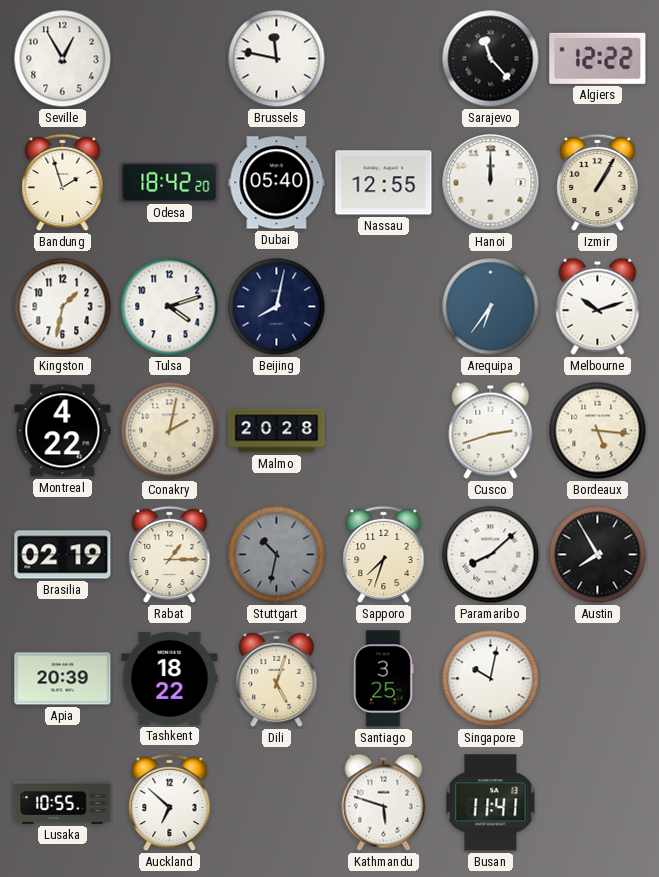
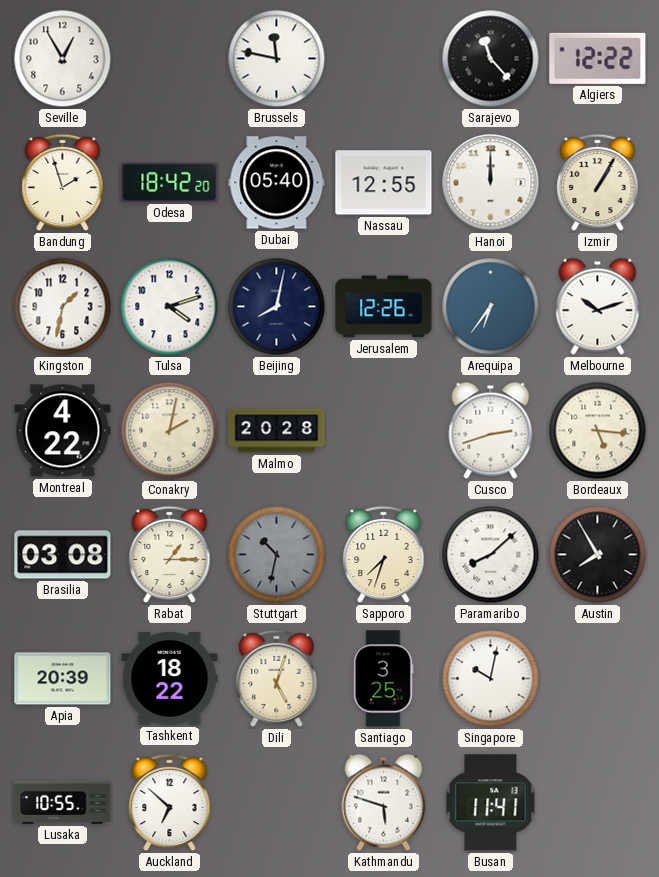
Jerusalem: none -> 12:26
Brasilia: 02:19 -> 03:08
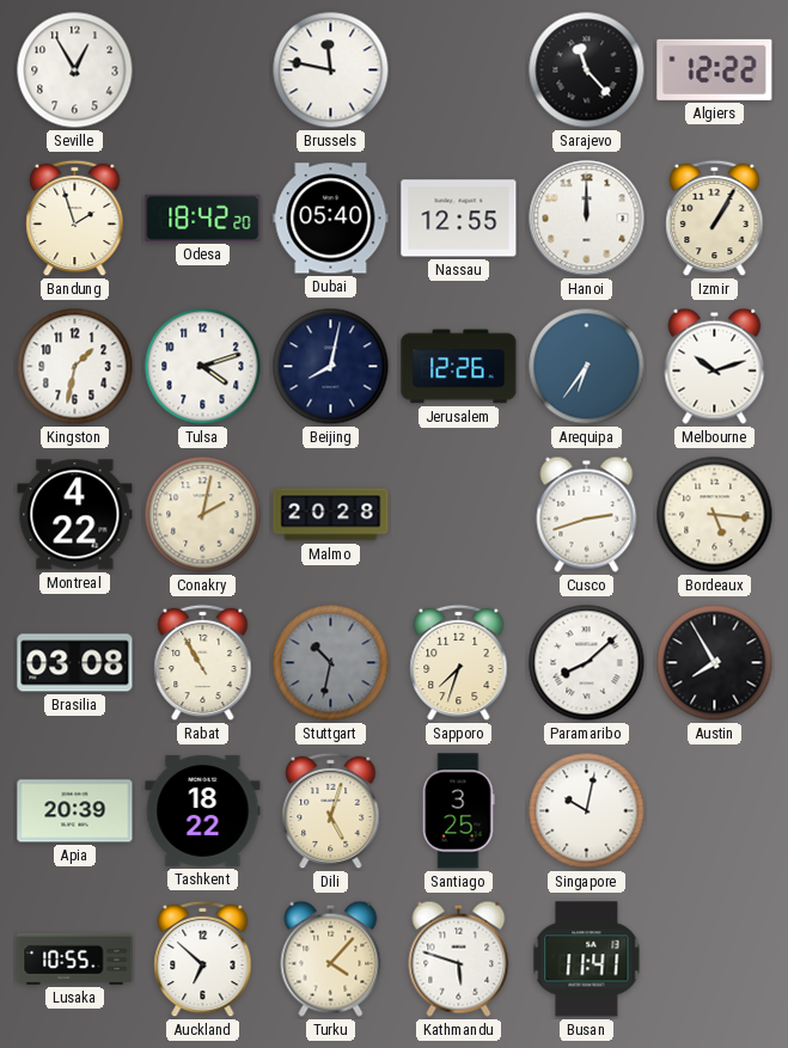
Rabat: 1:15 -> 10:55
Turku: none -> 4:07
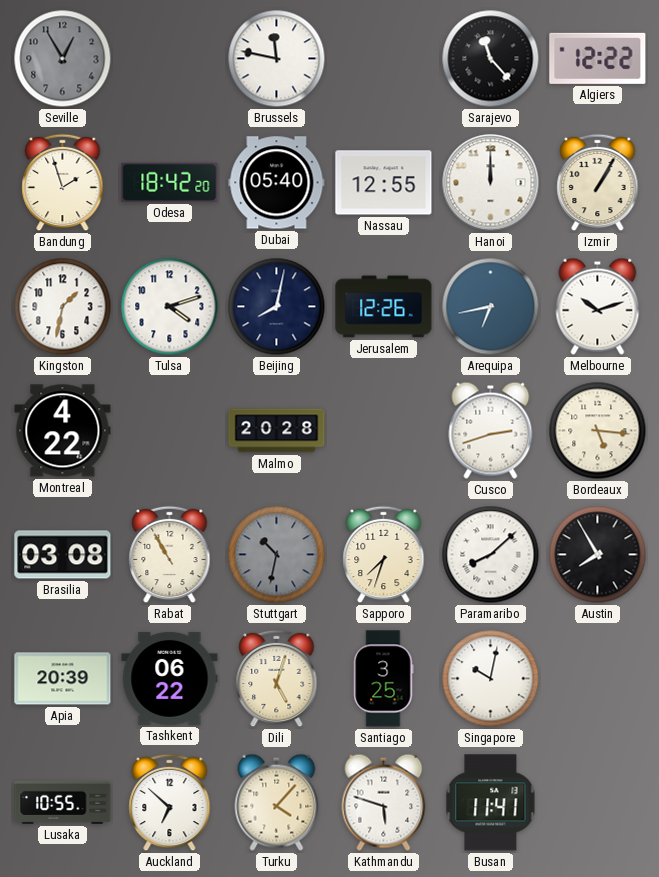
Seville dial: white -> grey
Arequipa: 6:36 -> 6:43
Conakry: 2:02 -> none
Tashkent: 18:22 -> 06:22
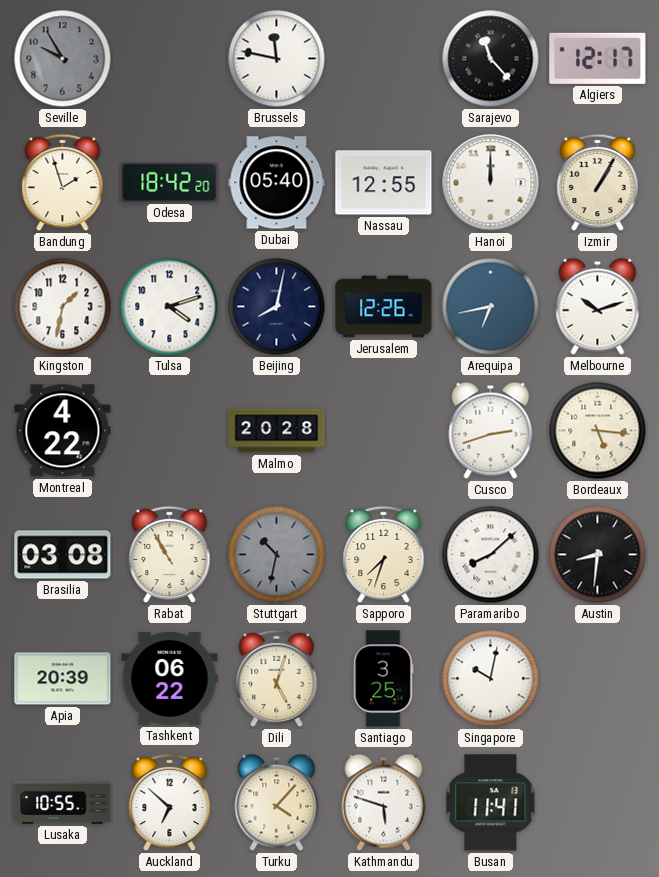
Seville: 12:55 -> 9:55
Algiers: 12:22 -> 12:17
Austin: 7:55 -> 8:31
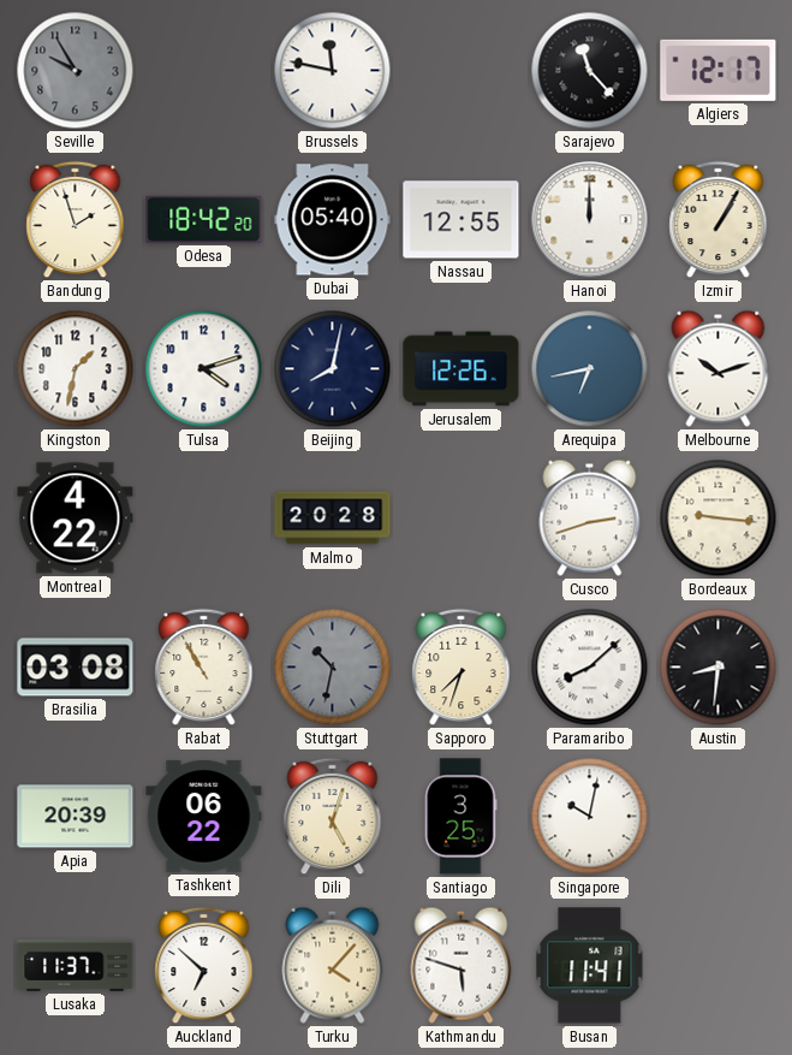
Bordeaux: 5:16 -> 9:16
Lusaka: 10:55 -> 11:37
